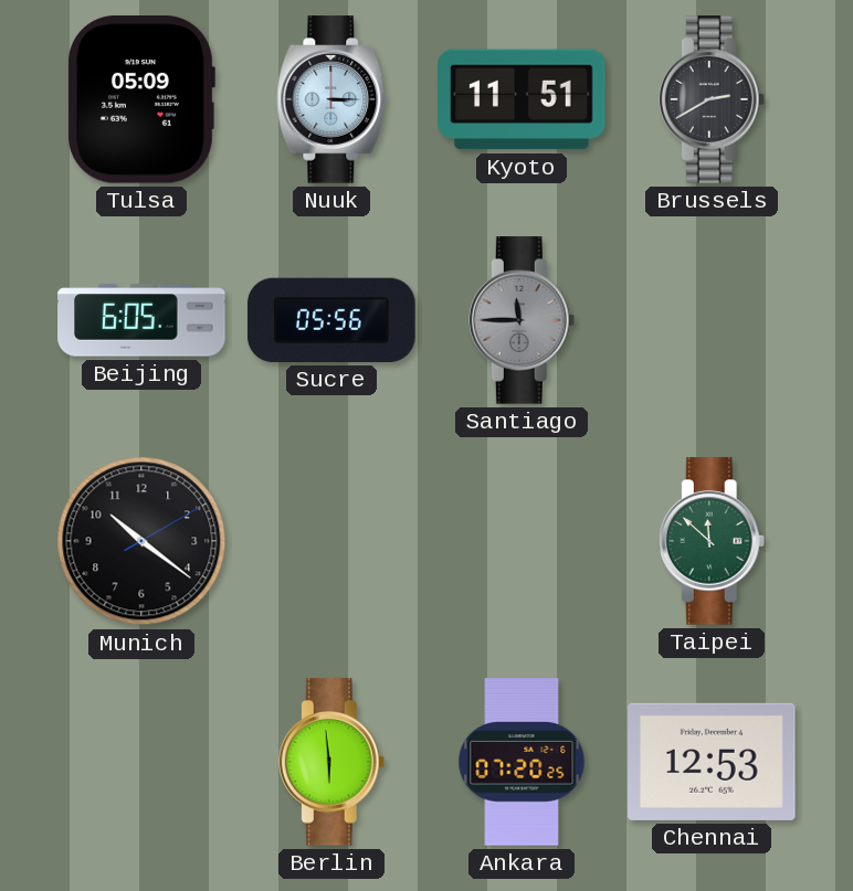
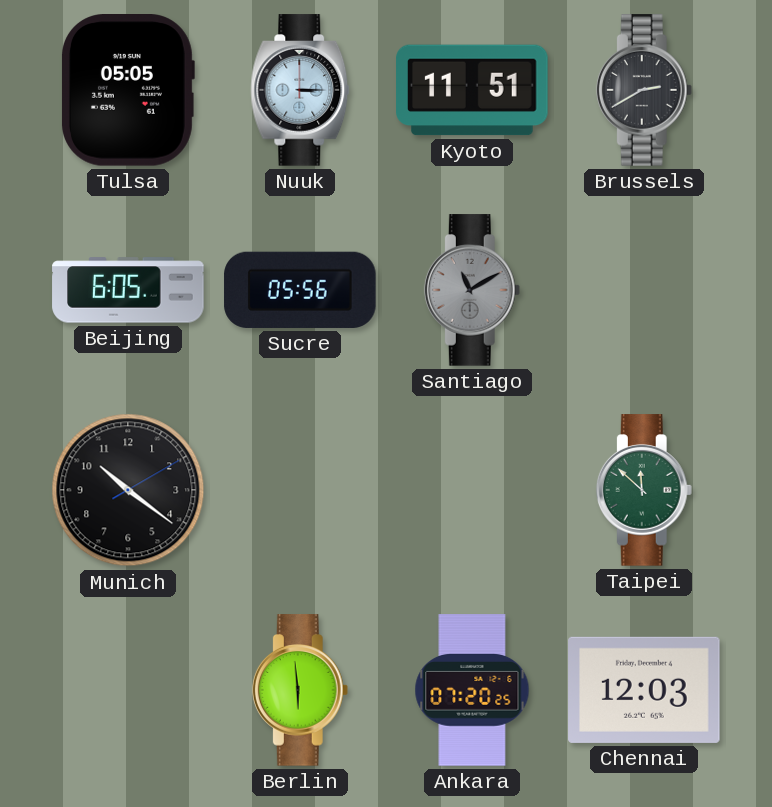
Tulsa: 05:09 -> 05:05
Santiago: 11:45 -> 11:10
Chennai: 12:53 -> 12:03
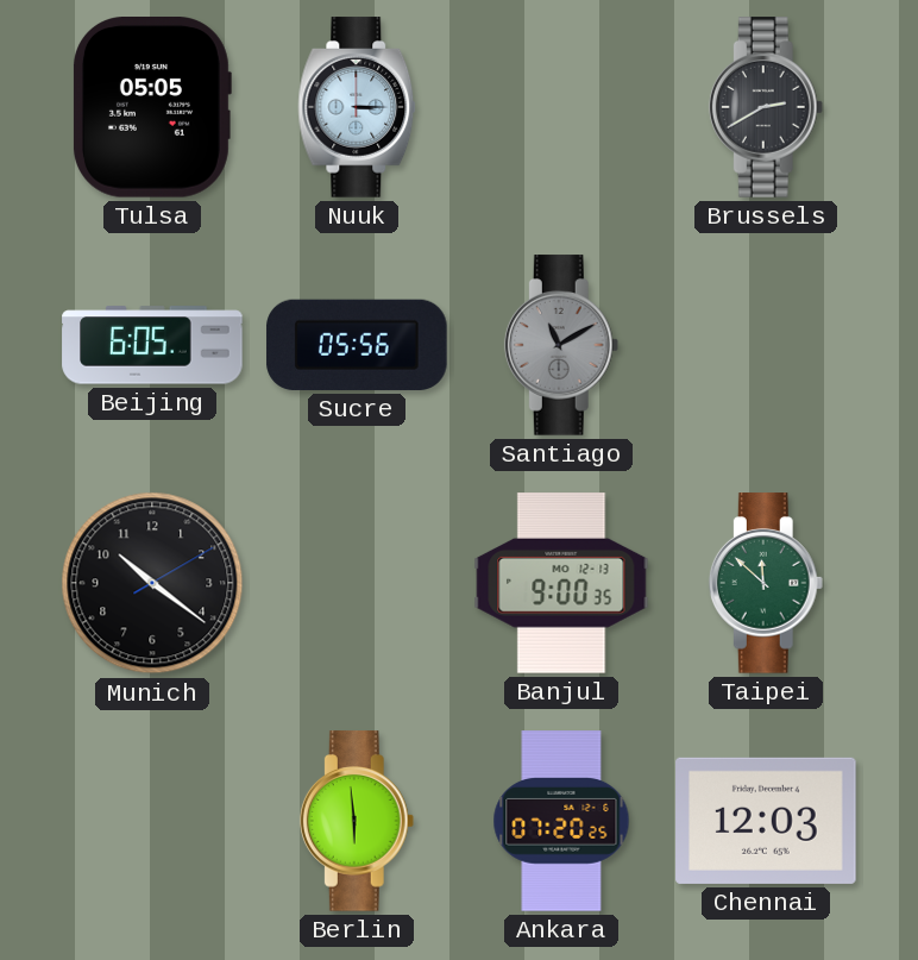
Kyoto: 11:51 -> none
Banjul: none -> 9:00
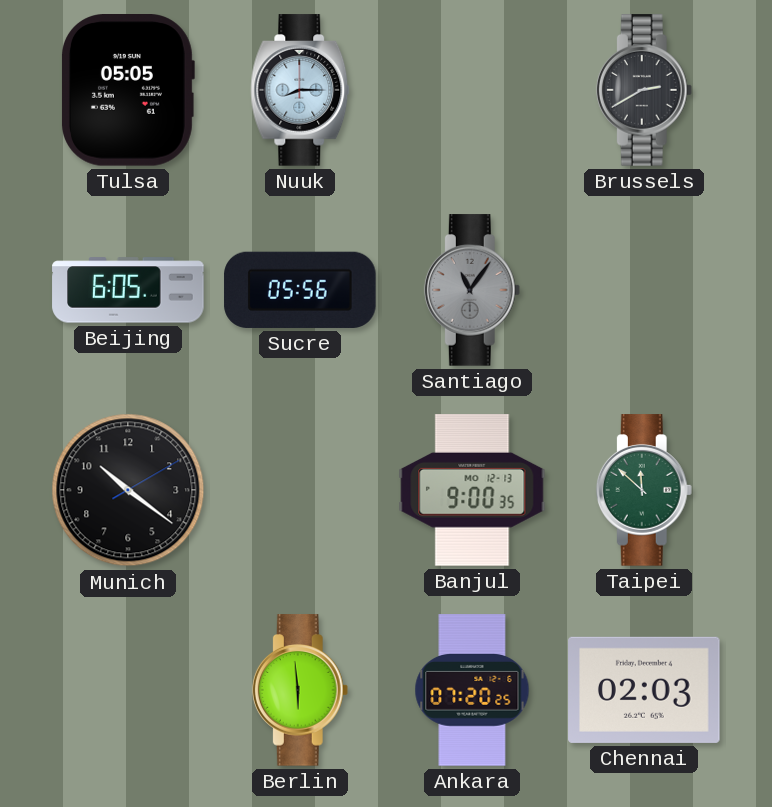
Nuuk: 3:15 -> 8:15
Santiago: 11:10 -> 11:06
Chennai: 12:03 -> 02:03
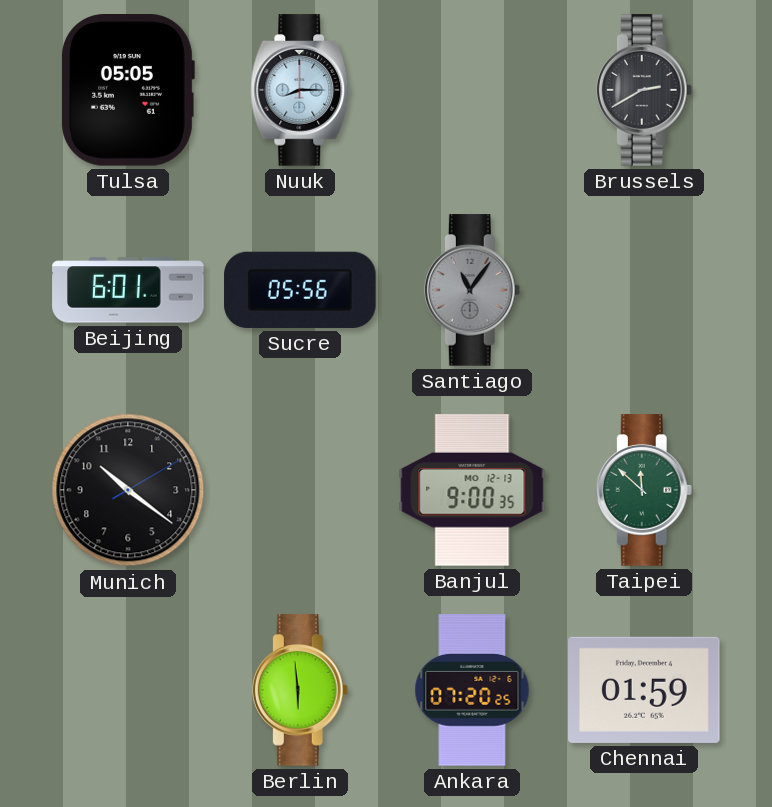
Beijing: 6:05 -> 6:01
Chennai: 02:03 -> 01:59
